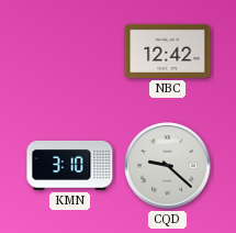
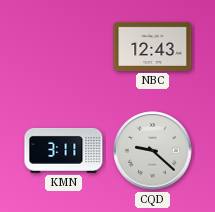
NBC: 12:42 -> 12:43
KMN: 3:10 -> 3:11
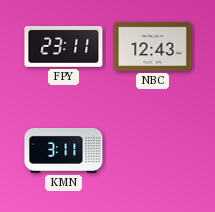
FPY: none -> 23:11
CQD: 9:22 -> none
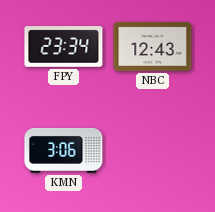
FPY: 23:11 -> 23:34
KMN: 3:11 -> 3:06
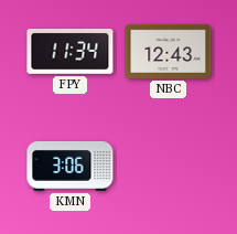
FPY: 23:34 -> 11:34
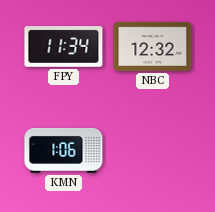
NBC: 12:43 -> 12:32
KMN: 3:06 -> 1:06
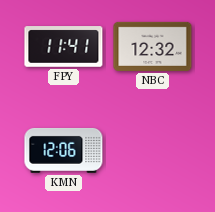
FPY: 11:34 -> 11:41
KMN: 1:06 -> 12:06
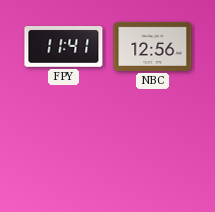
NBC: 12:32 -> 12:56
KMN: 12:06 -> none
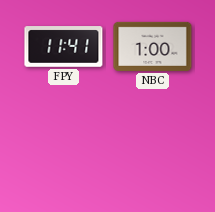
NBC: 12:56 -> 1:00
